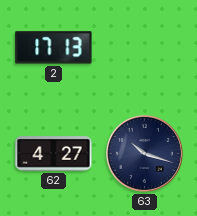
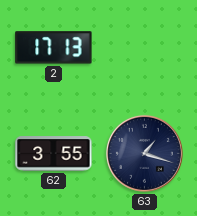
62: 4:27 -> 3:55
63: 10:18 -> 1:18
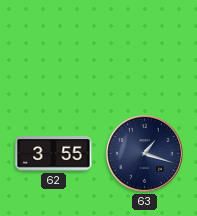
2: 17:13 -> none
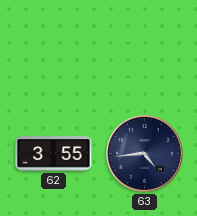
63: 1:18 -> 4:44
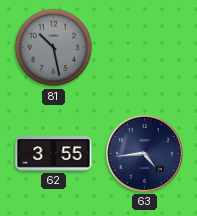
81: none -> 10:28
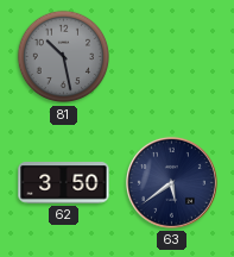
62: 3:55 -> 3:50
63: 4:44 -> 5:39
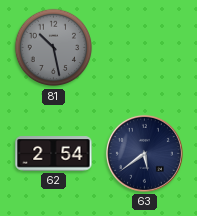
62: 3:50 -> 2:54
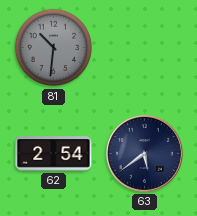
81: 10:28 -> 10:31
